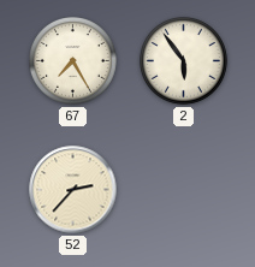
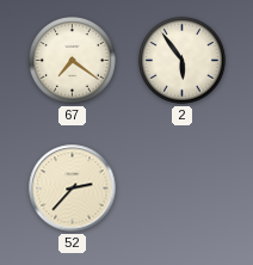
67: 7:25 -> 7:21
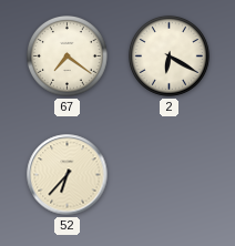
2: 5:54 -> 6:20
52: 2:37 -> 6:37
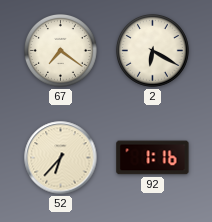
92: none -> 1:16
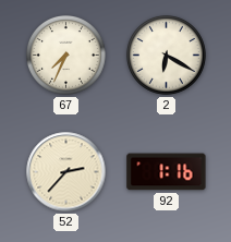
67: 7:21 -> 7:34
52: 6:37 -> 2:37
